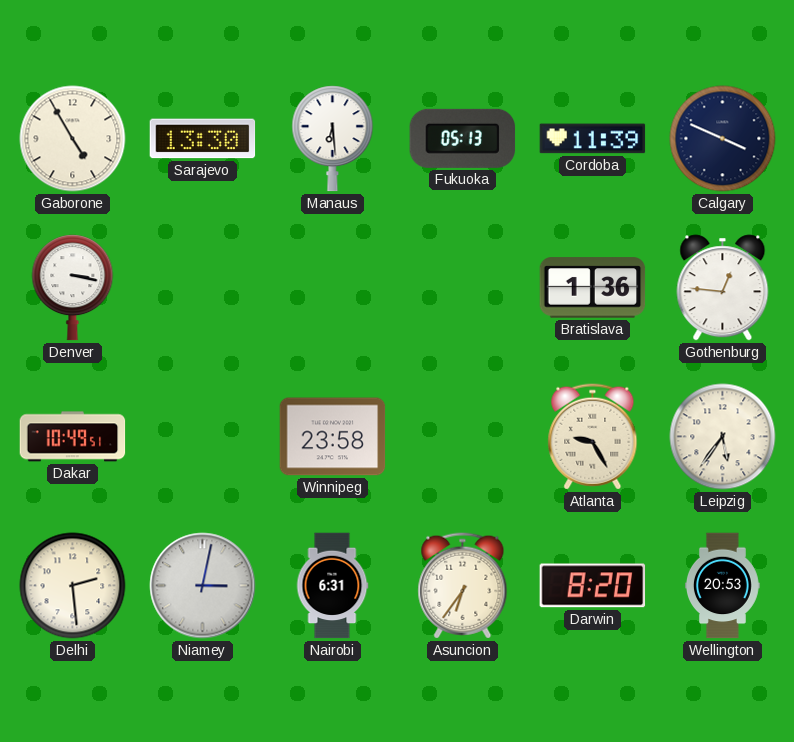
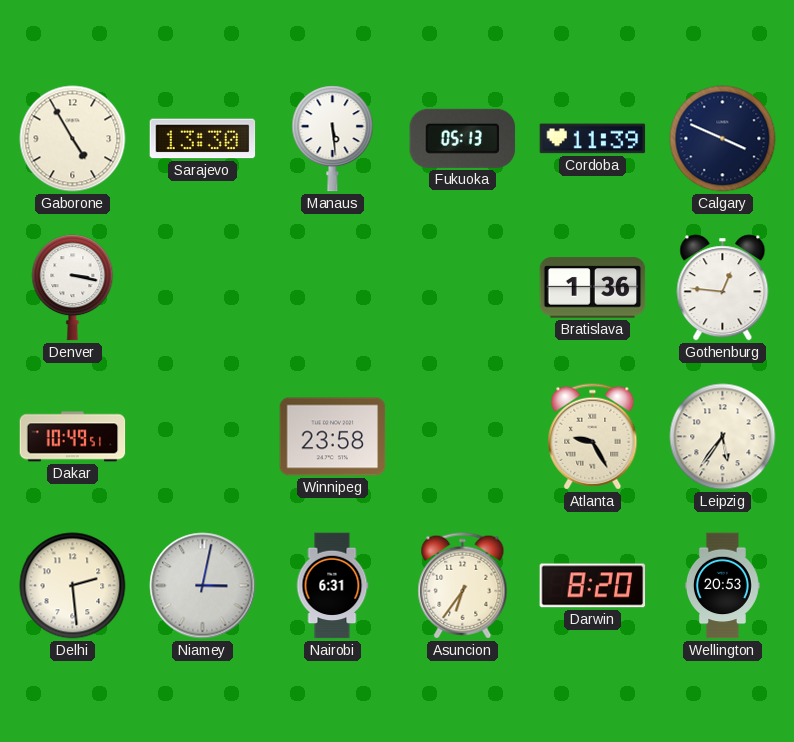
Manaus: 6:29 -> 5:29
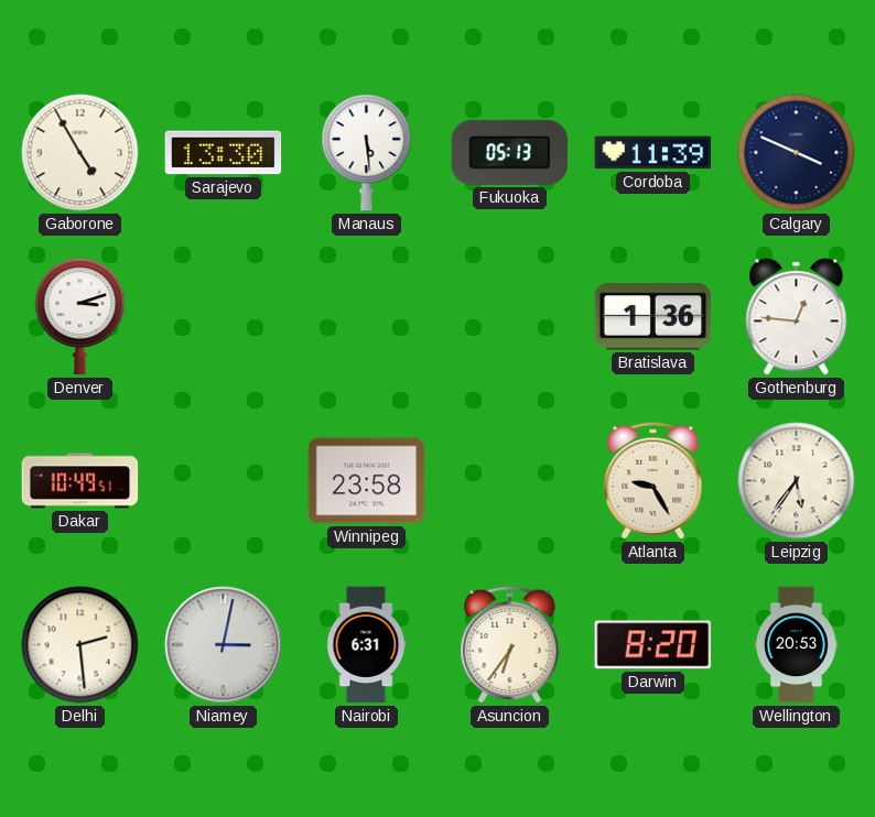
Denver: 3:17 -> 3:12
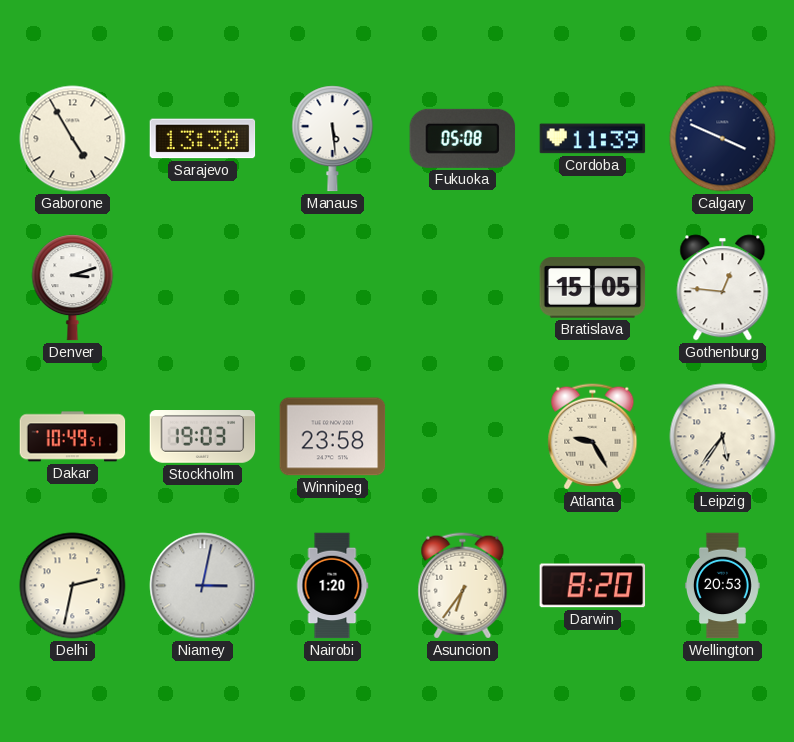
Fukuoka: 05:13 -> 05:08
Bratislava: 1:36 -> 15:05
Stockholm: none -> 19:03
Delhi: 2:29 -> 2:32
Nairobi: 6:31 -> 1:20
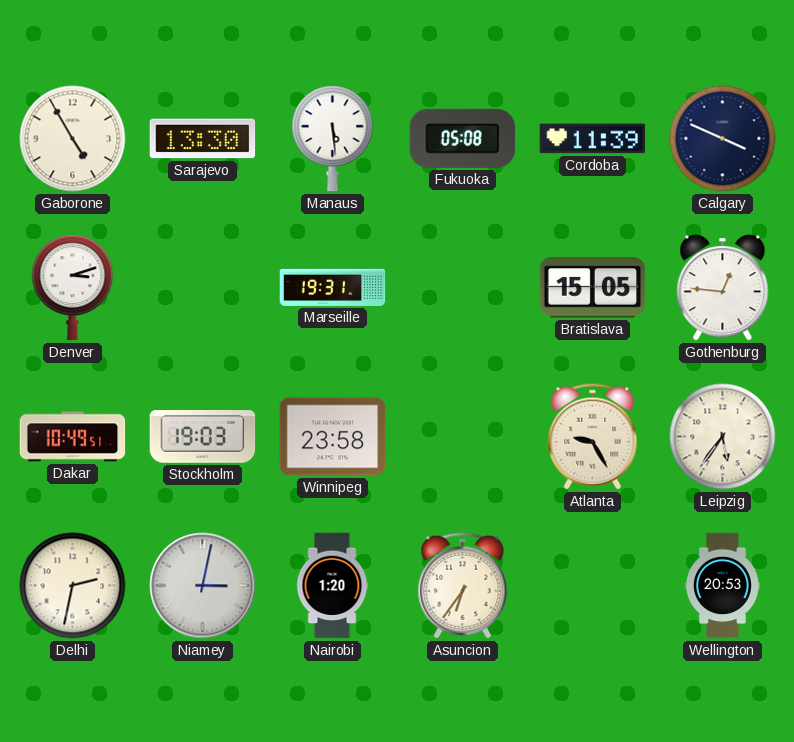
Marseille: none -> 19:31
Darwin: 8:20 -> none
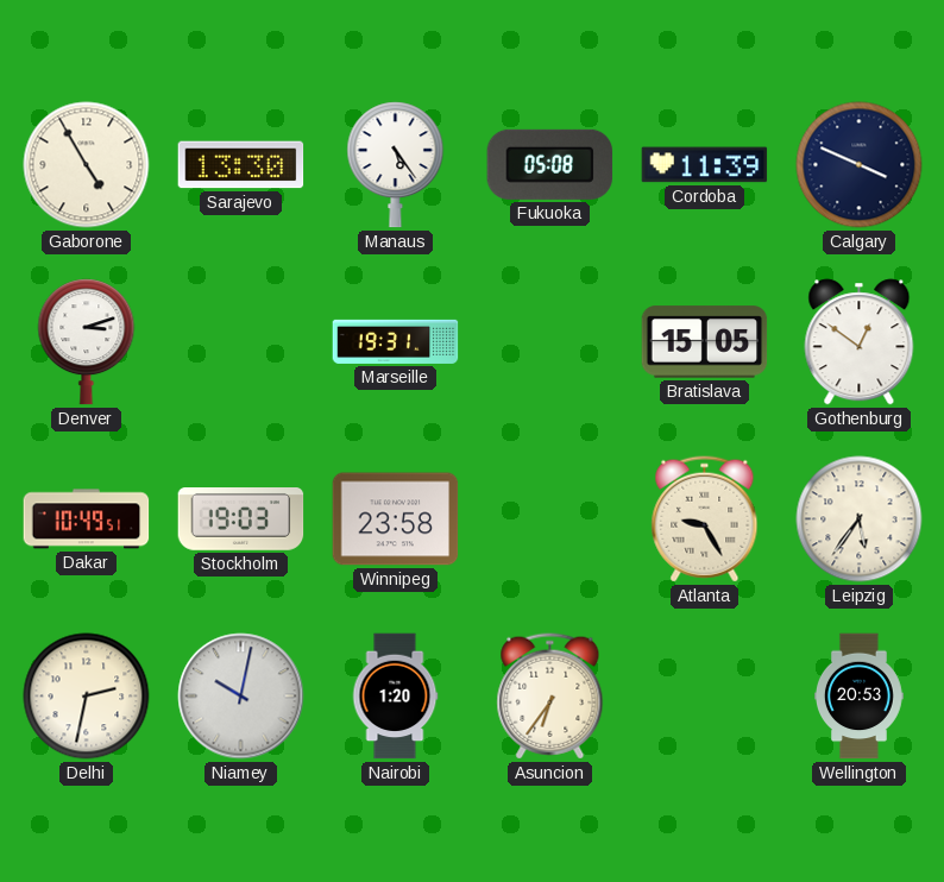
Manaus: 5:29 -> 5:24
Gothenburg: 12:46 -> 12:51
Niamey: 3:02 -> 10:02
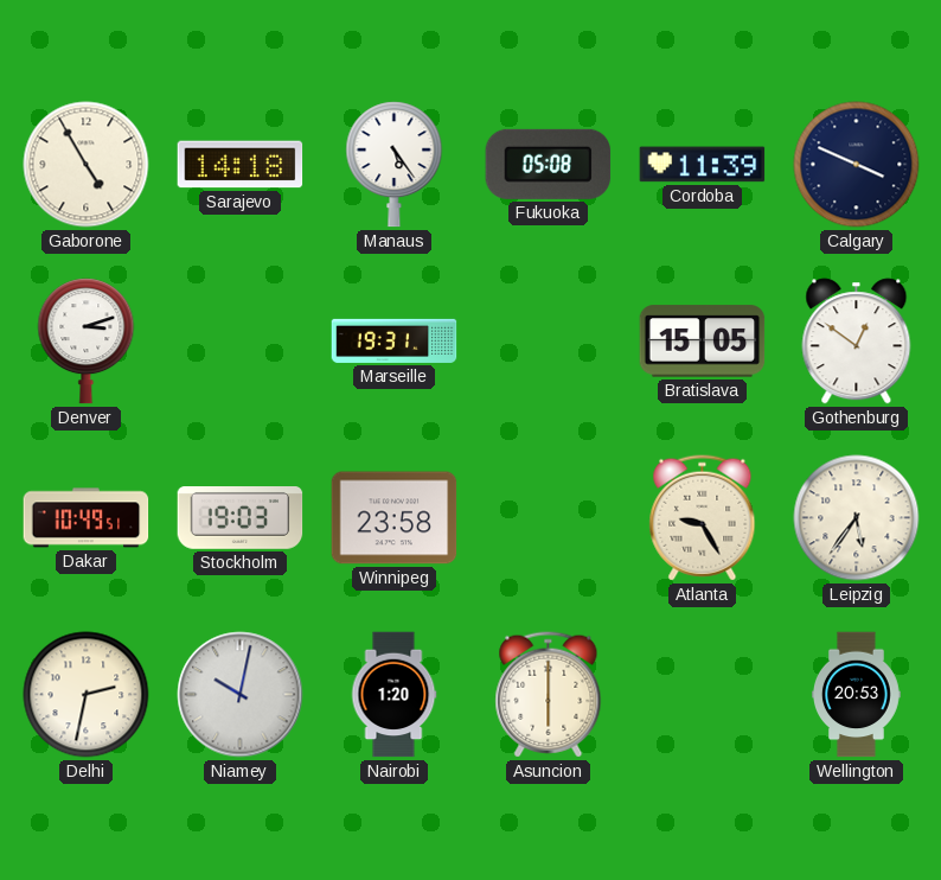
Sarajevo: 13:30 -> 14:18
Asuncion: 6:36 -> 6:00
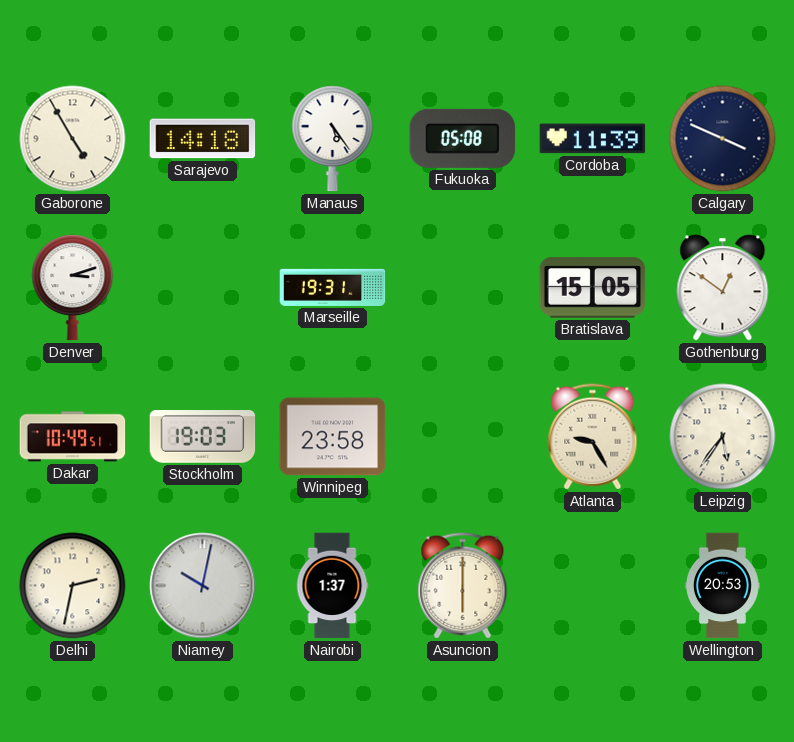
Nairobi: 1:20 -> 1:37
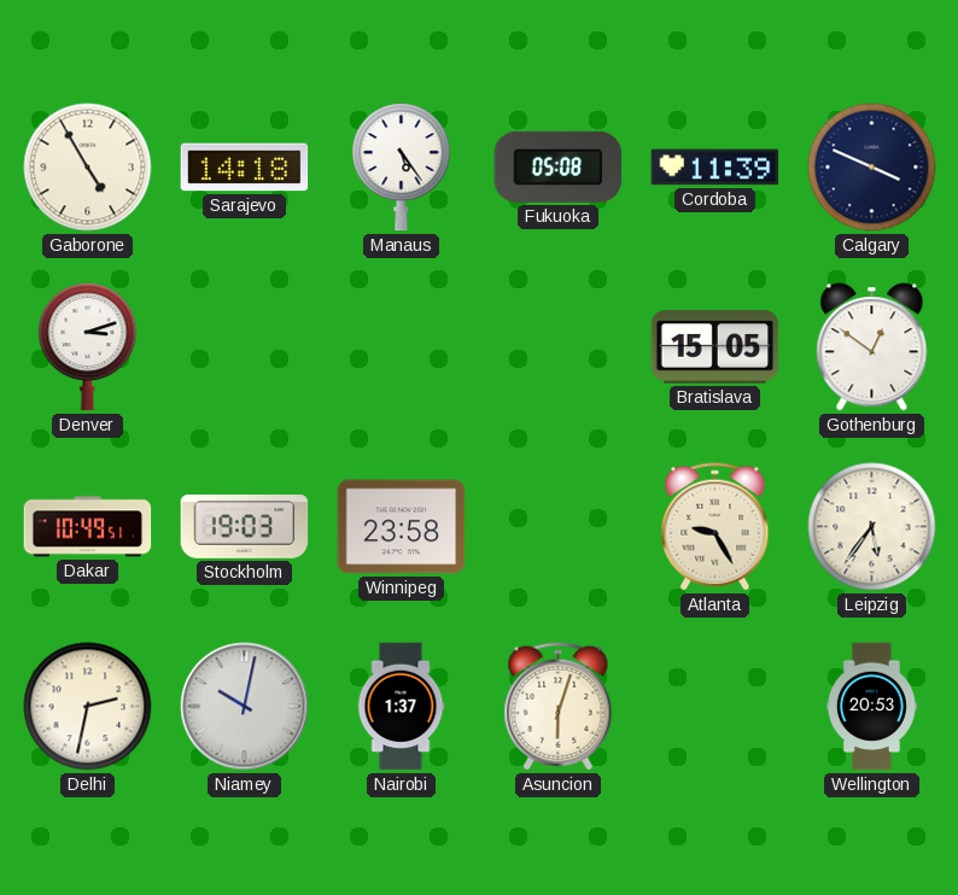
Marseille: 19:31 -> none
Asuncion: 6:00 -> 6:03
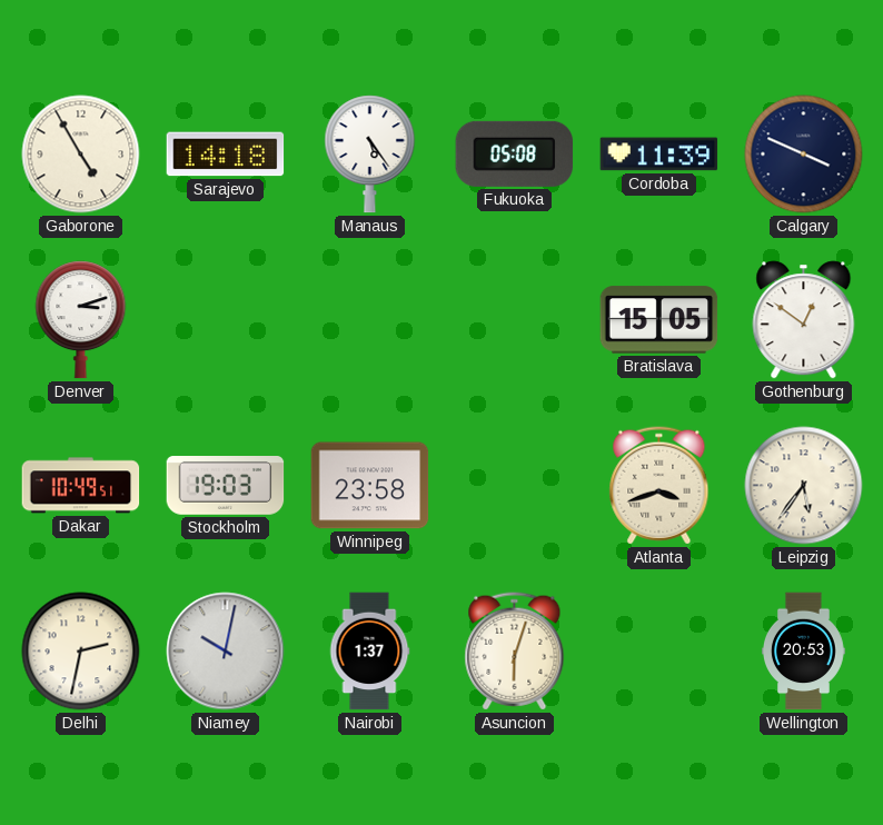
Atlanta: 9:25 -> 3:42
